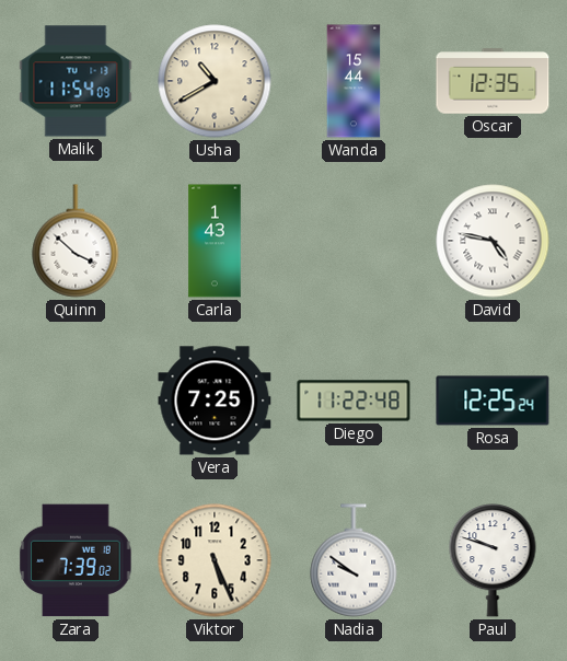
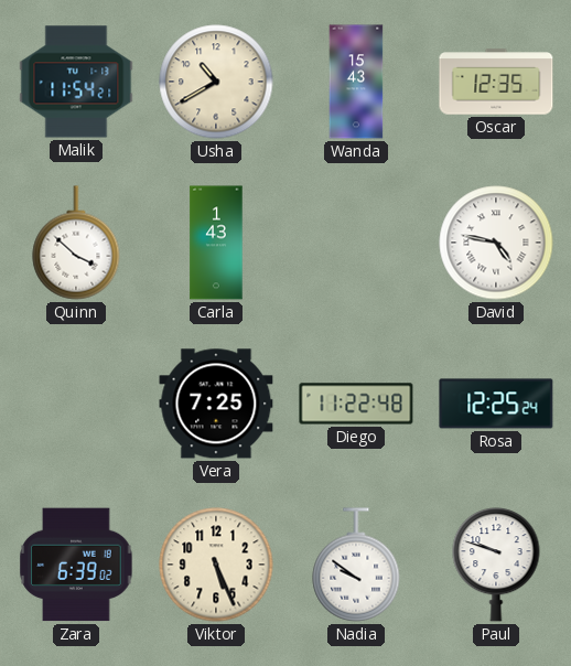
Malik: 11:54:09 -> 11:54:21
Wanda: 15:44 -> 15:43
Zara: 7:39 -> 6:39
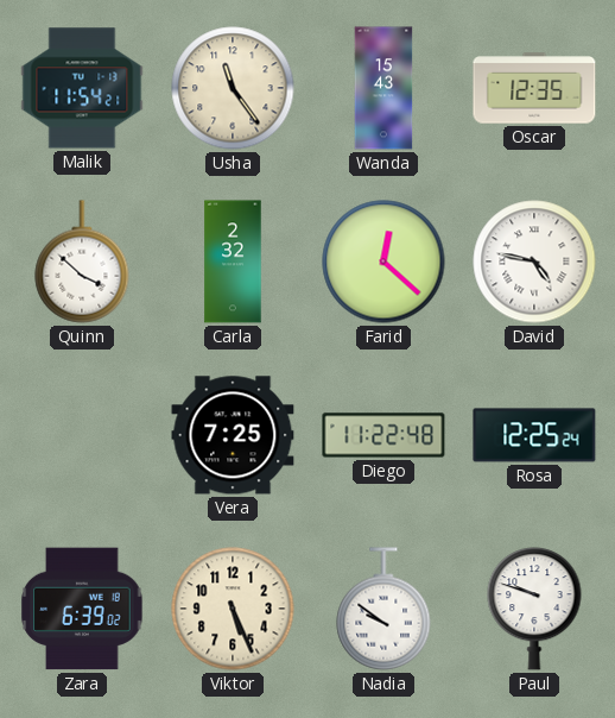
Usha: 10:40 -> 11:24
Carla: 1:43 -> 2:32
Farid: none -> 12:22
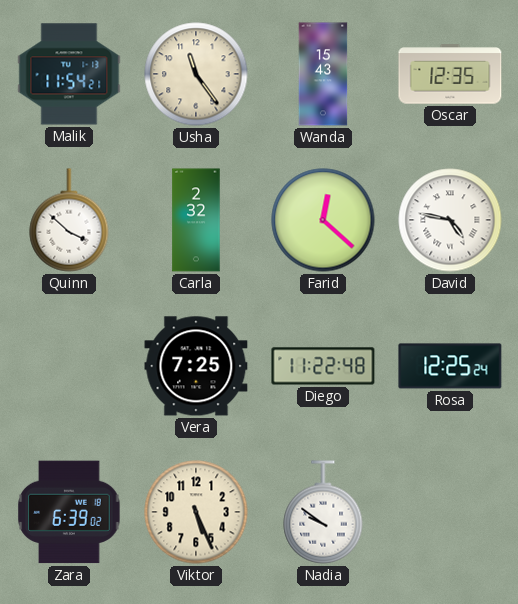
Paul: 9:48 -> none
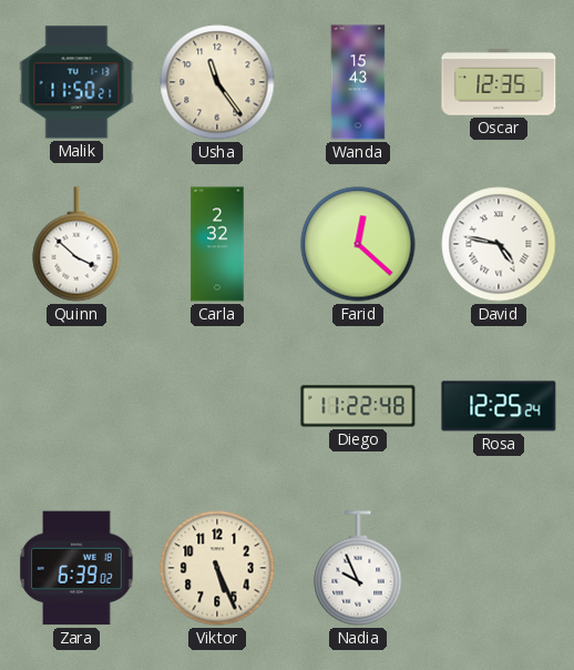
Malik: 11:54 -> 11:50
Vera: 7:25 -> none
Nadia: 9:51 -> 9:56
